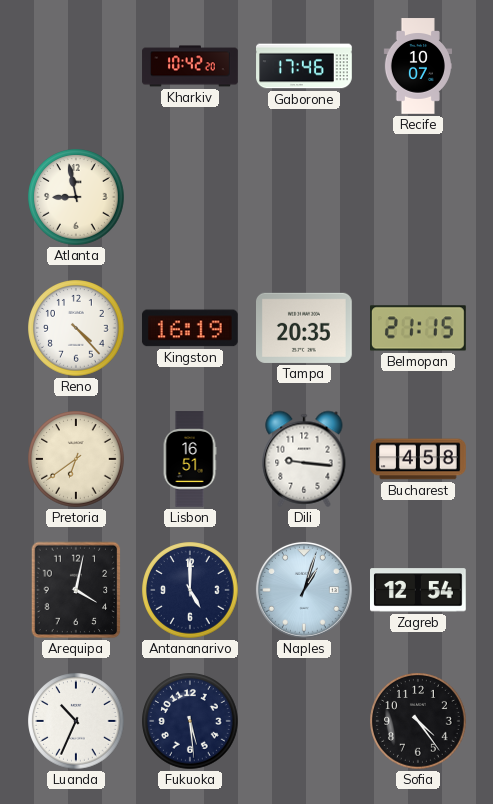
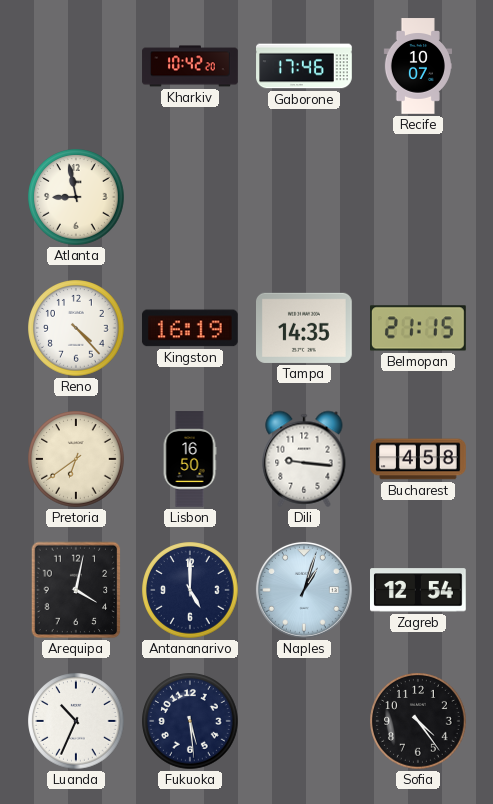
Tampa: 20:35 -> 14:35
Lisbon: 16:51 -> 16:50
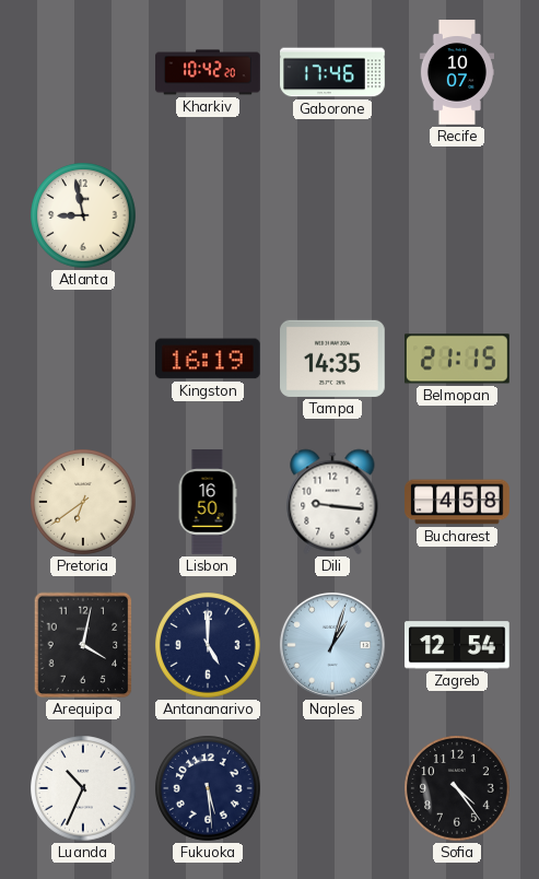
Reno: 4:23 -> none
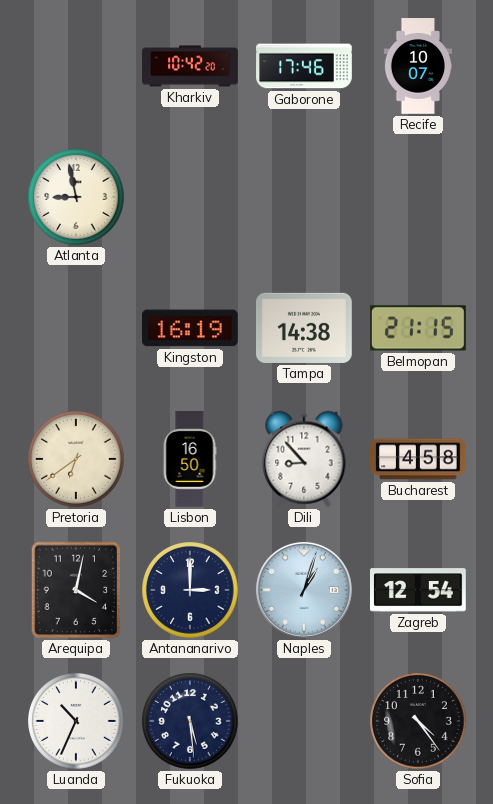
Tampa: 14:35 -> 14:38
Dili: 9:16 -> 8:53
Antananarivo: 5:00 -> 3:00
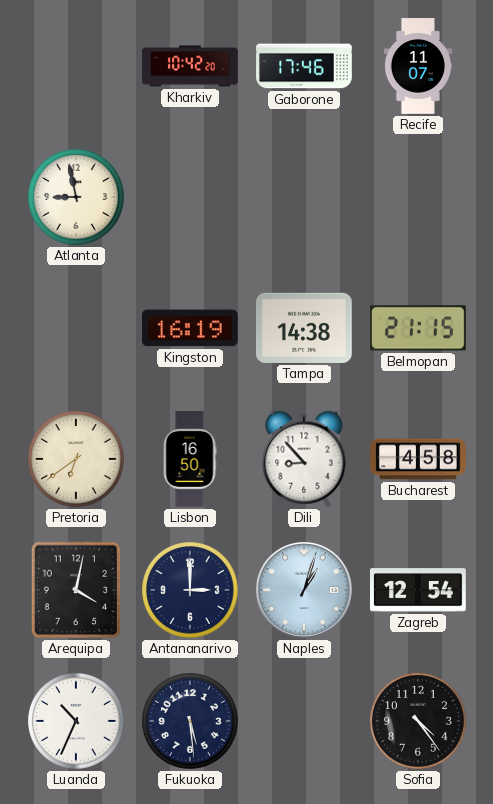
Recife: 10:07 -> 11:07
